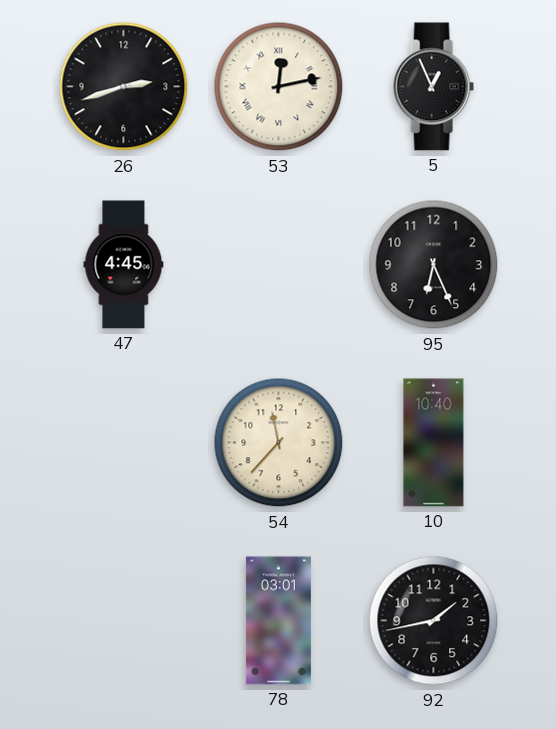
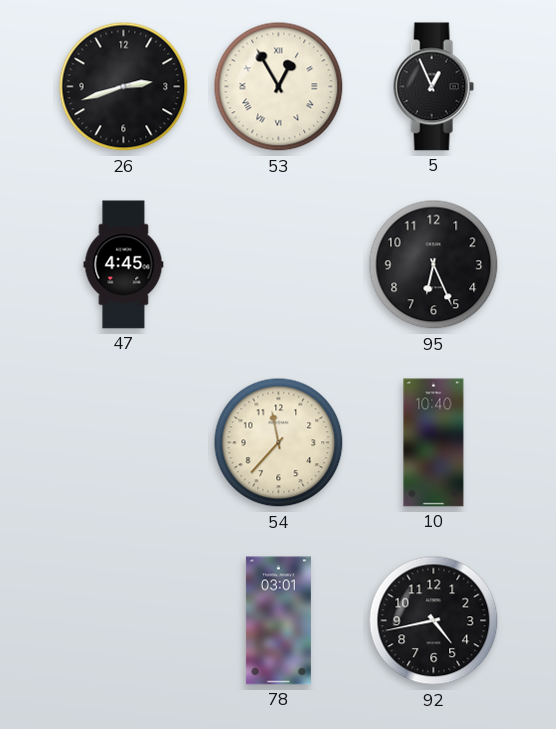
53: 12:13 -> 12:55
92: 1:43 -> 4:43
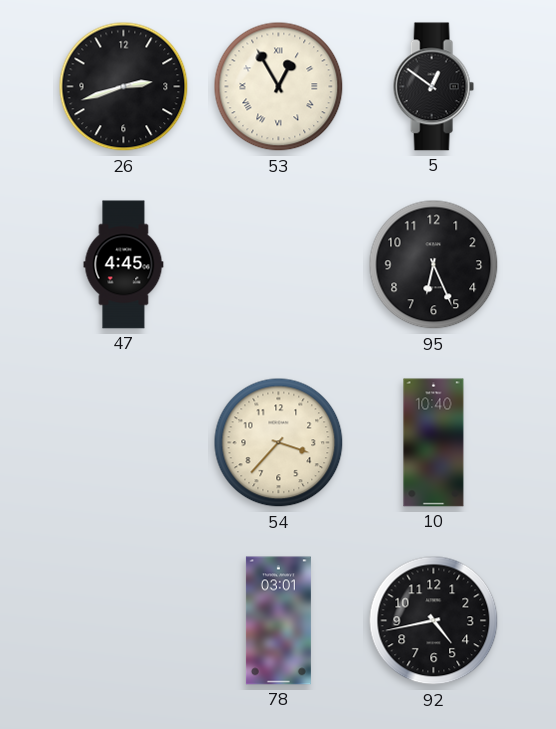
5: 12:56 -> 12:51
54: 11:37 -> 3:37
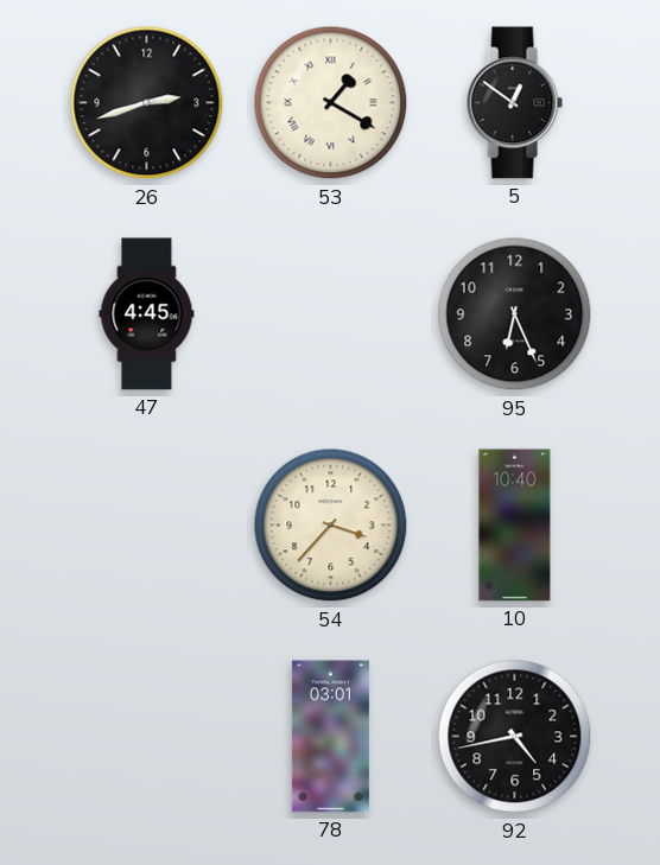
53: 12:55 -> 1:20
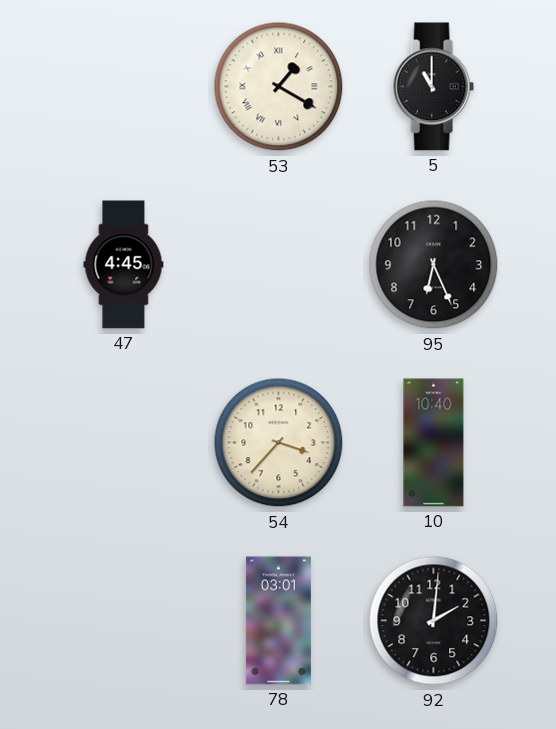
26: 2:42 -> none
5: 12:51 -> 11:00
92: 4:43 -> 2:01
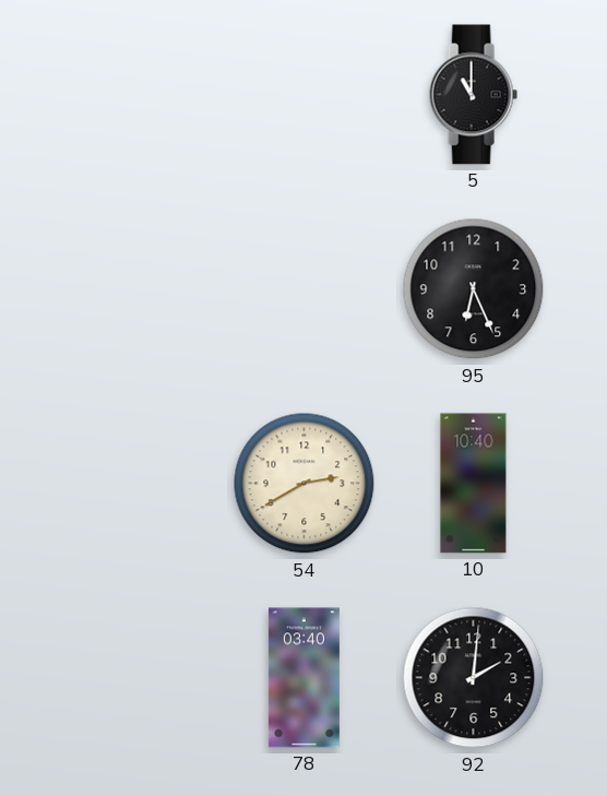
53: 1:20 -> none
47: 4:45 -> none
54: 3:37 -> 2:40
78: 03:01 -> 03:40
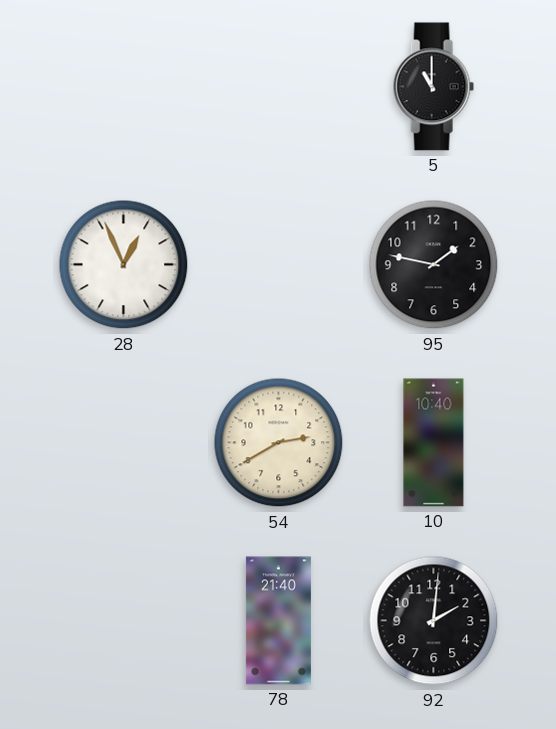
28: none -> 12:56
95: 6:26 -> 1:47
78: 03:40 -> 21:40
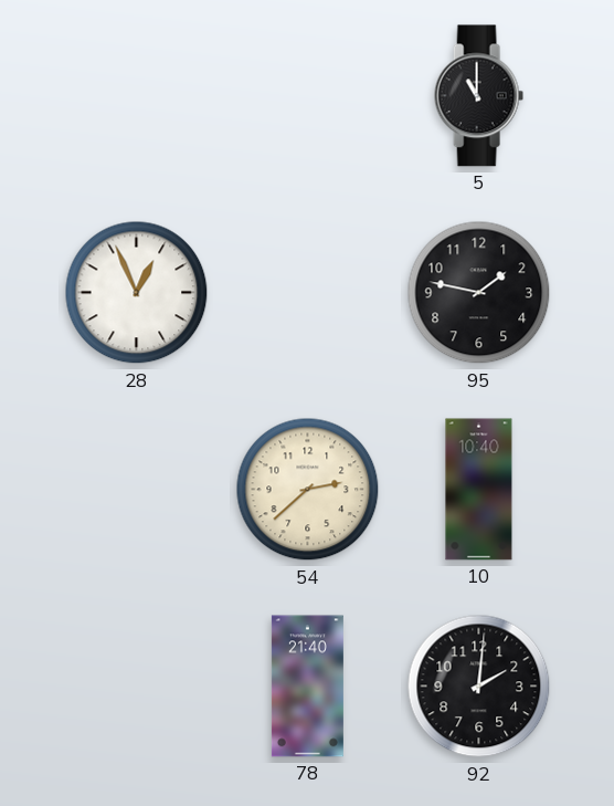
54: 2:40 -> 2:38
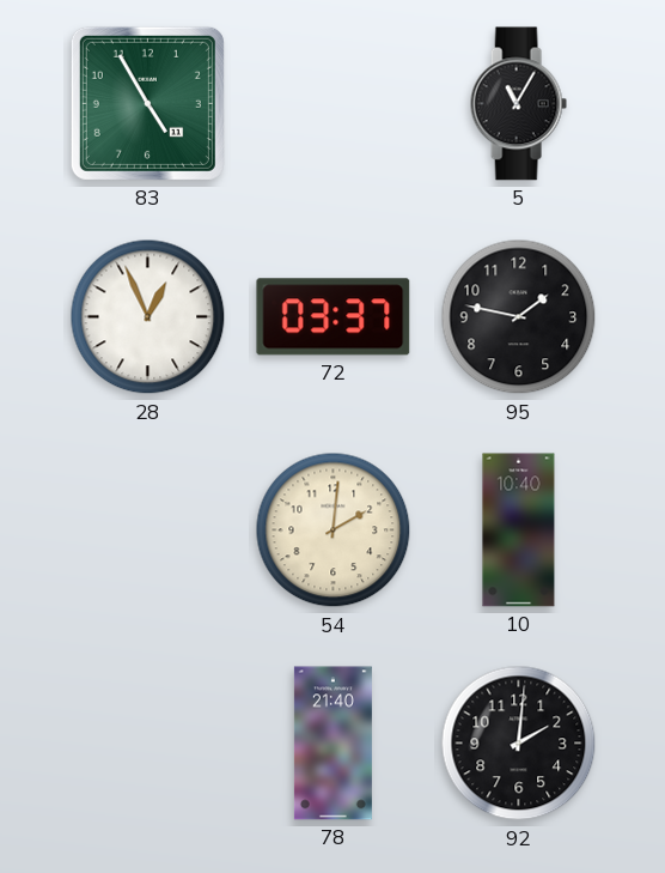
83: none -> 4:55
5: 11:00 -> 11:05
72: none -> 03:37
54: 2:38 -> 2:01
